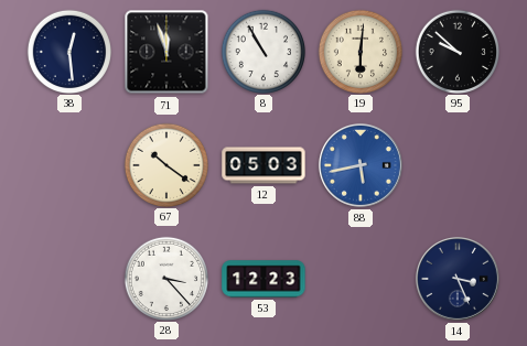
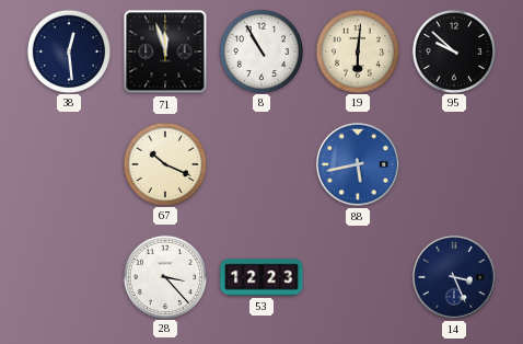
67: 10:21 -> 10:19
12: 05:03 -> none
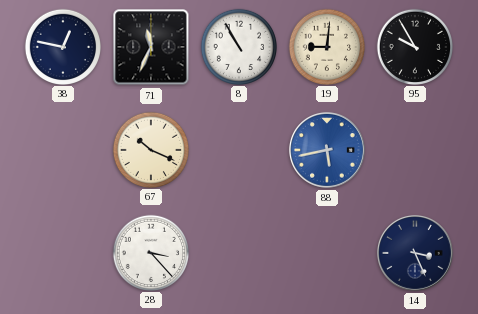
38: 12:29 -> 12:47
71: 11:57 -> 11:34
19: 6:01 -> 9:01
95: 9:52 -> 9:55
53: 12:23 -> none
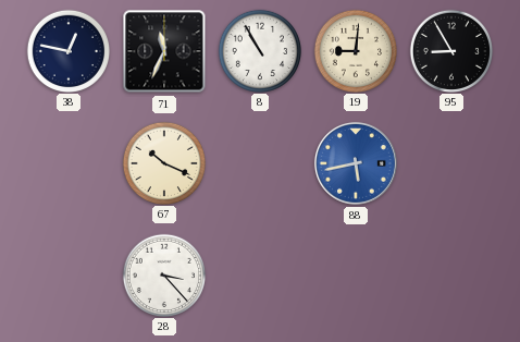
95: 9:55 -> 8:55
14: 3:26 -> none
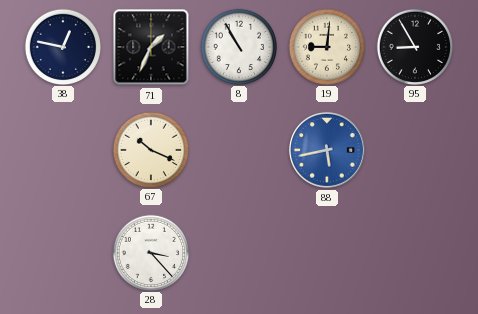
71: 11:34 -> 1:34
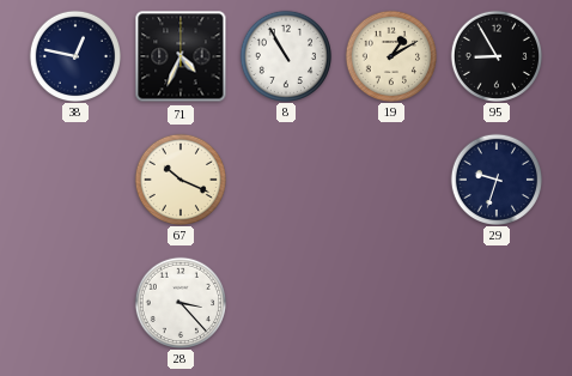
71: 1:34 -> 4:34
19: 9:01 -> 1:10
88: 5:43 -> none
29: none -> 9:33
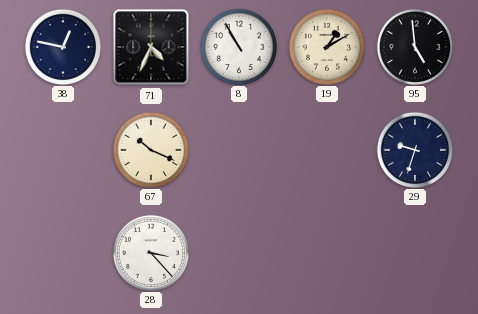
95: 8:55 -> 4:59
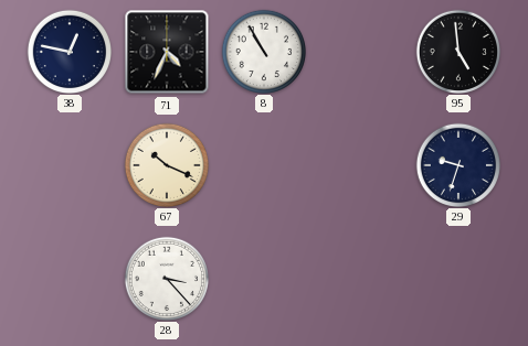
19: 1:10 -> none
